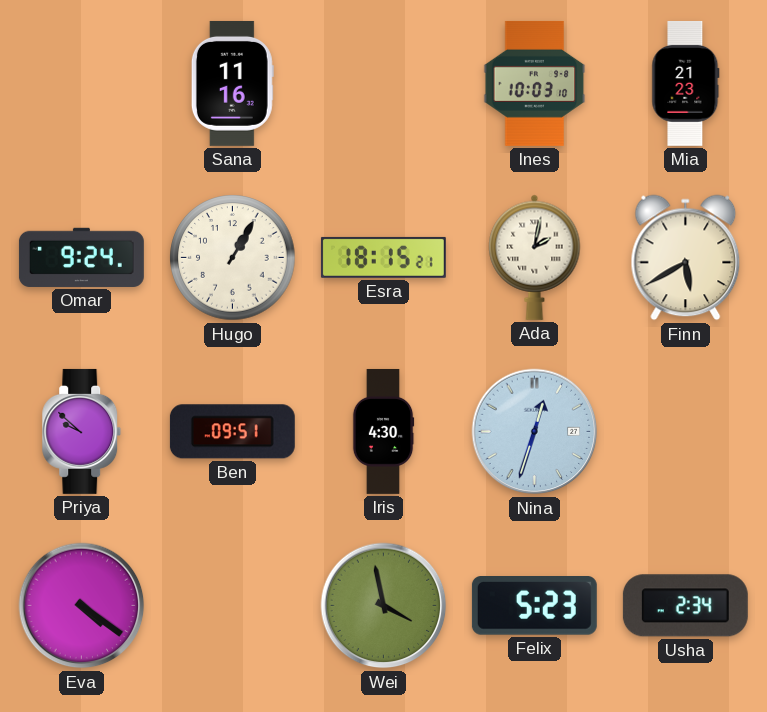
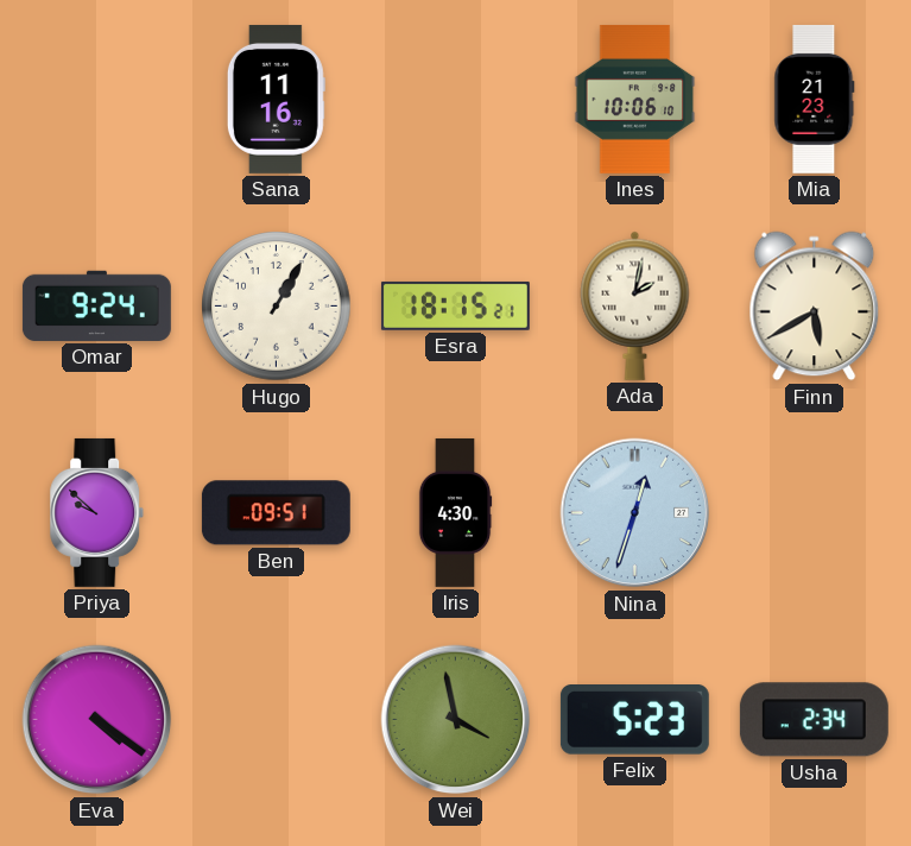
Ines: 10:03 -> 10:06
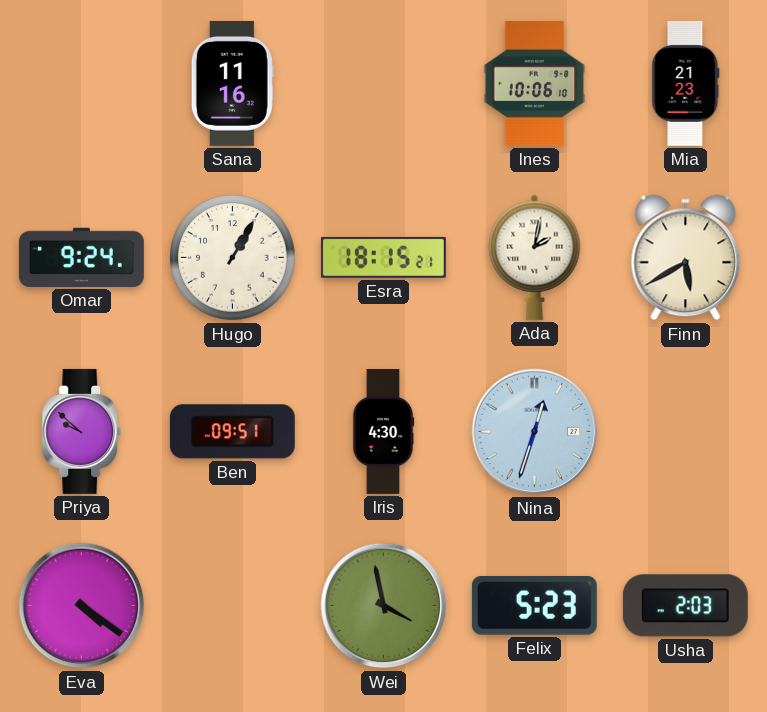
Usha: 2:34 -> 2:03
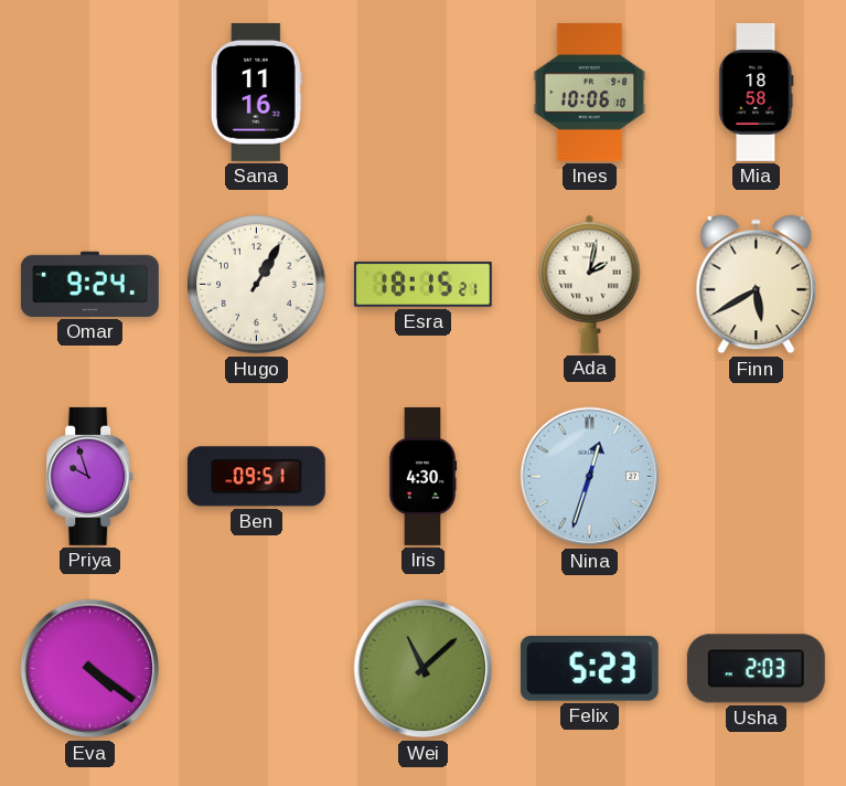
Mia: 21:23 -> 18:58
Priya: 9:52 -> 9:57
Wei: 3:58 -> 11:08
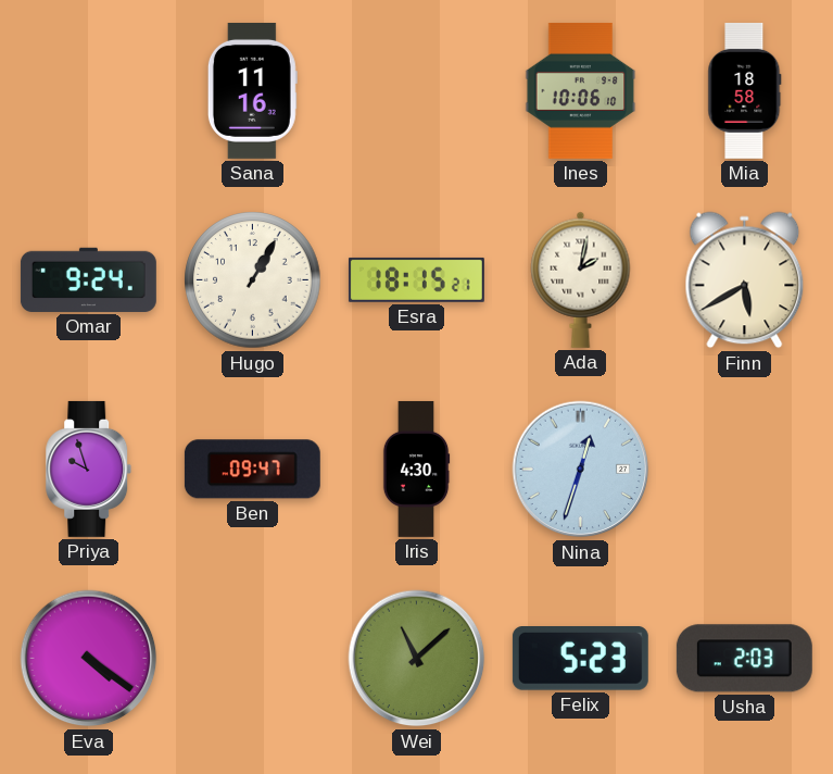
Ben: 09:51 -> 09:47
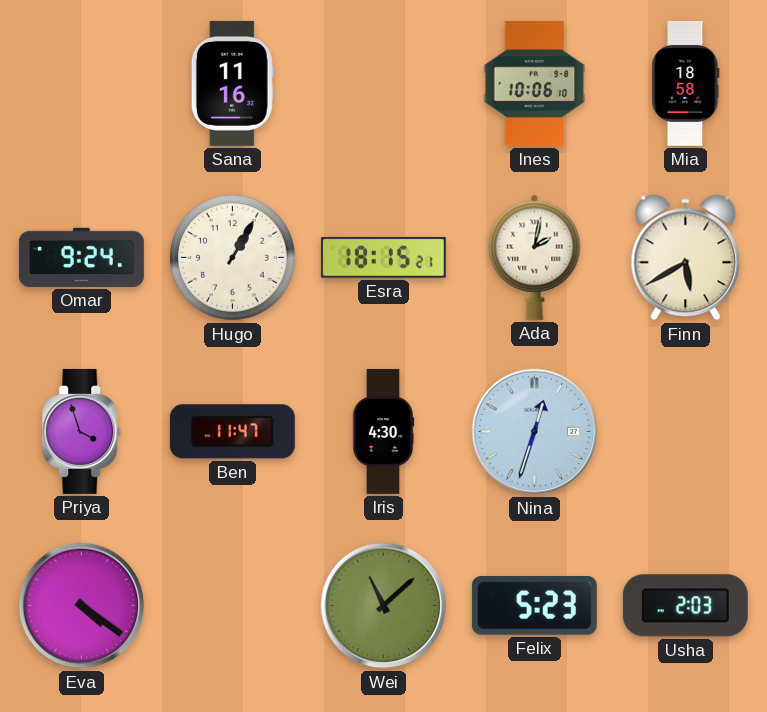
Priya: 9:57 -> 3:57
Ben: 09:47 -> 11:47
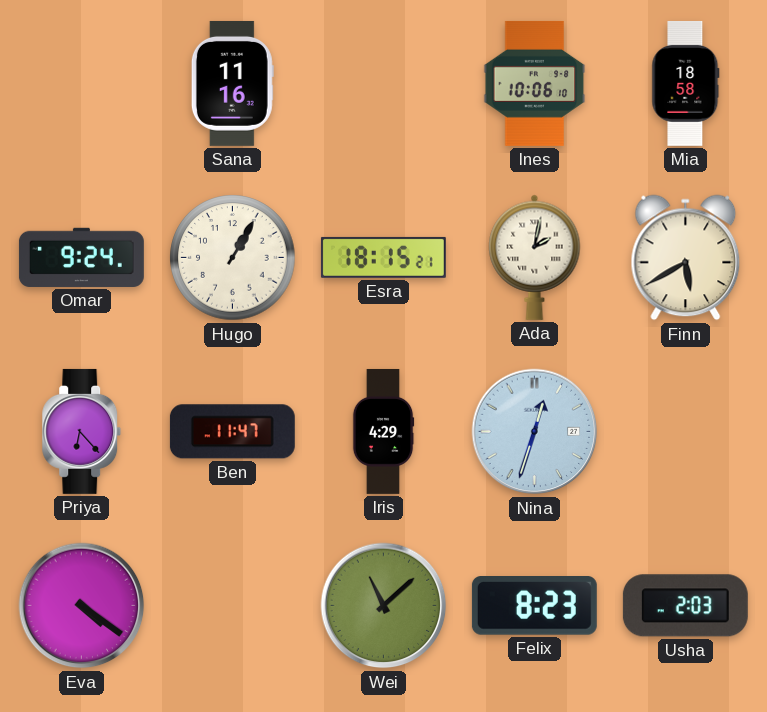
Priya: 3:57 -> 6:23
Iris: 4:30 -> 4:29
Felix: 5:23 -> 8:23
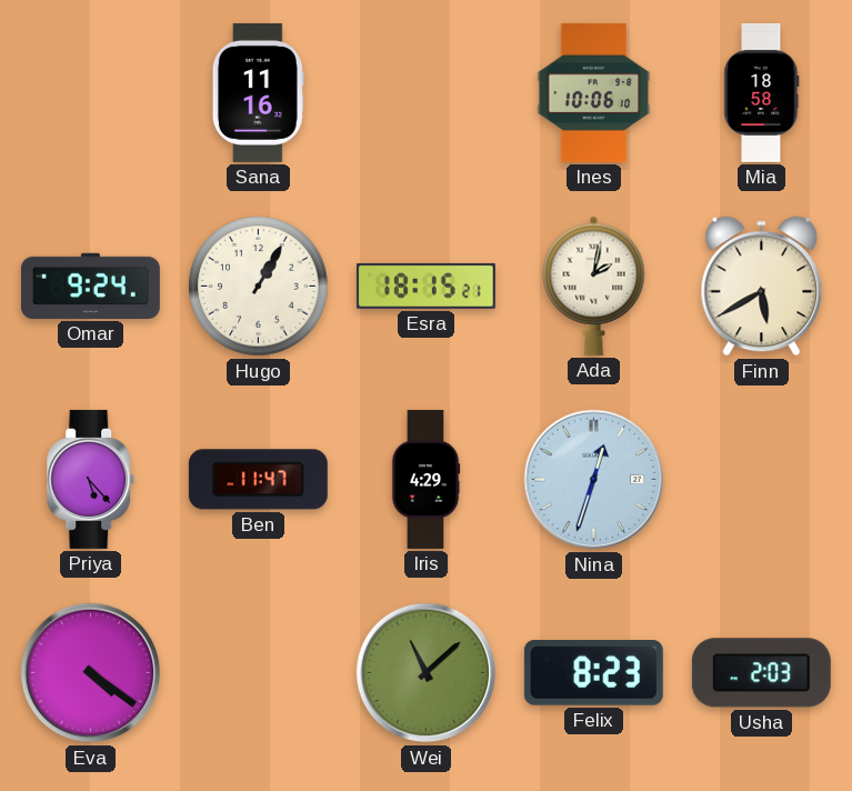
Priya: 6:23 -> 5:23
